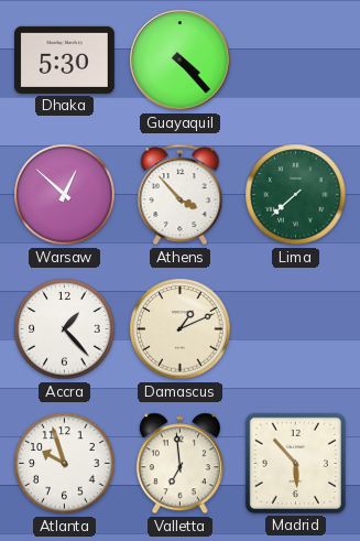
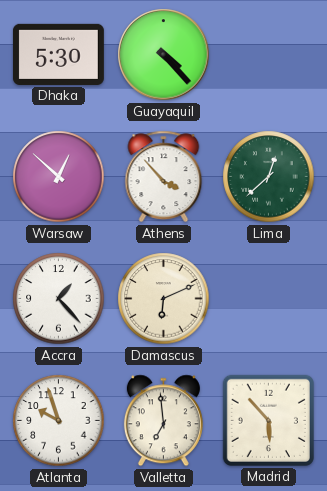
Lima: 7:38 -> 12:38
Damascus: 1:11 -> 6:11
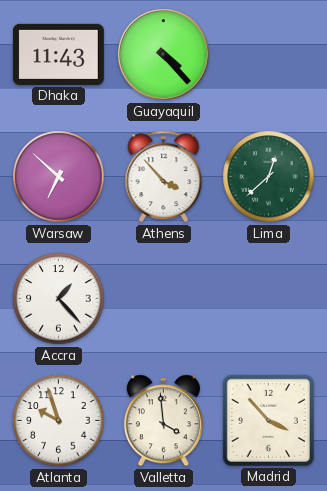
Dhaka: 5:30 -> 11:43
Warsaw: 12:52 -> 6:52
Damascus: 6:11 -> none
Valletta: 6:59 -> 3:59
Madrid: 5:53 -> 3:53
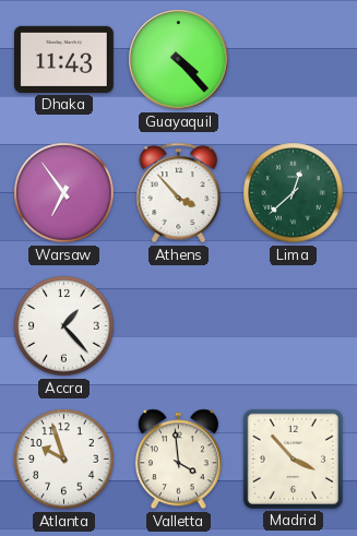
Warsaw: 6:52 -> 6:54
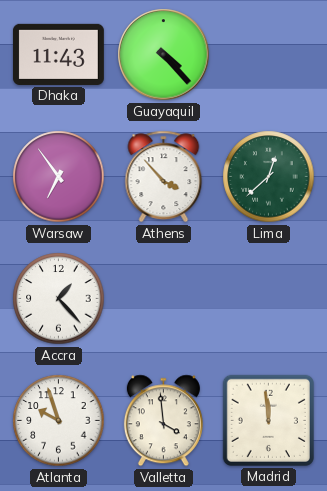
Madrid: 3:53 -> 11:59
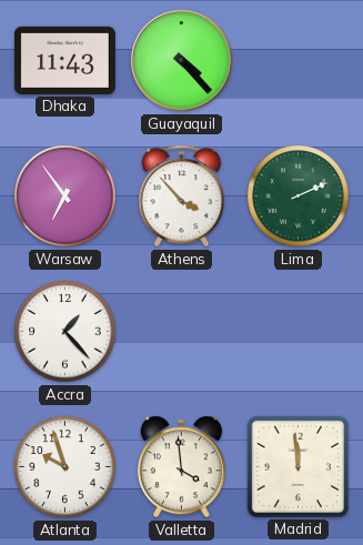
Lima: 12:38 -> 2:11
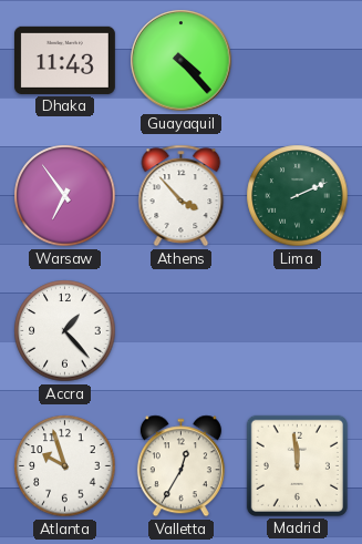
Valletta: 3:59 -> 12:35
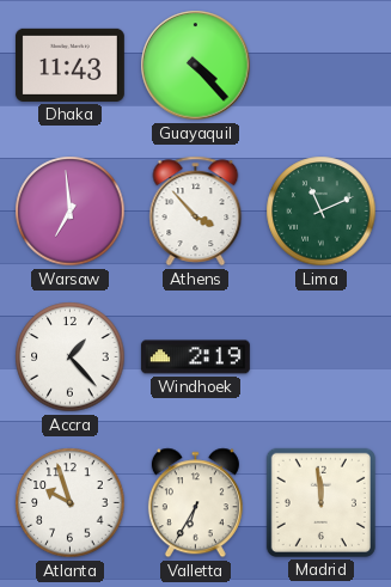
Warsaw: 6:54 -> 6:59
Lima: 2:11 -> 11:11
Windhoek: none -> 2:19
Valletta: 12:35 -> 6:35
